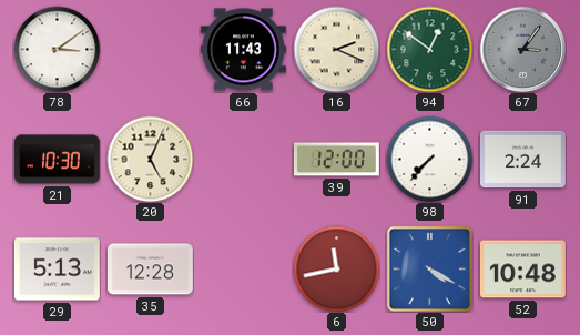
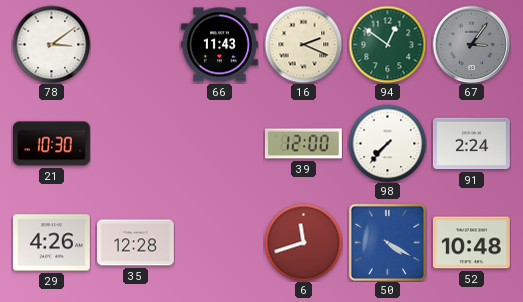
20: 5:04 -> none
29: 5:13 -> 4:26
6: 11:43 -> 11:42
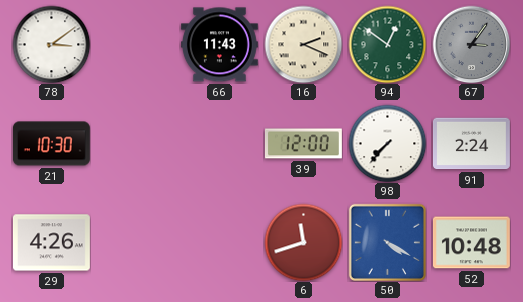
35: 12:28 -> none
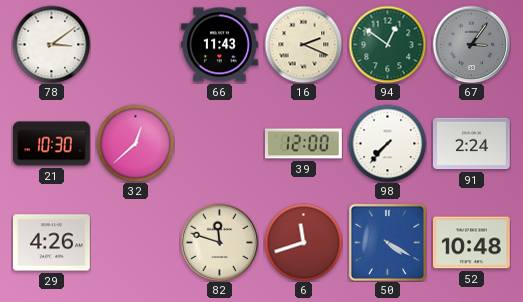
32: none -> 12:38
82: none -> 11:48
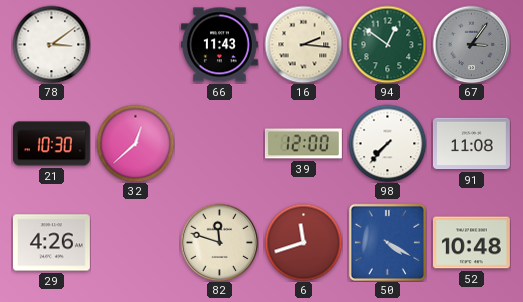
16: 2:19 -> 2:16
91: 2:24 -> 11:08
